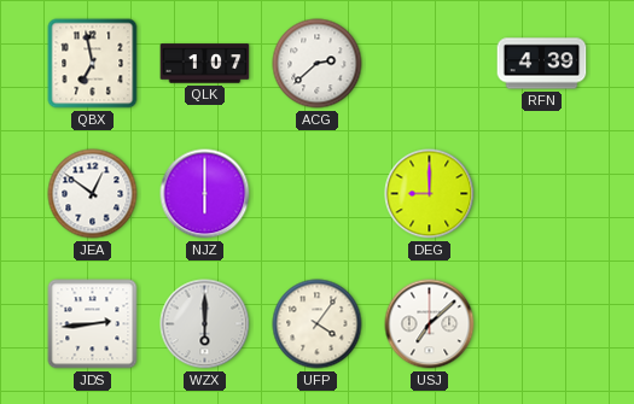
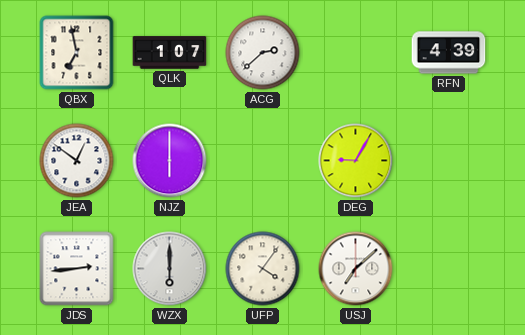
DEG: 9:00 -> 9:05
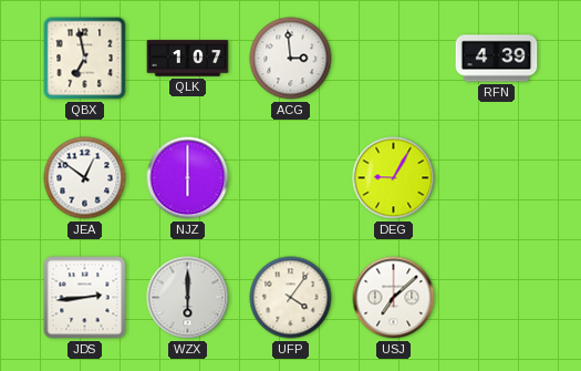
ACG: 2:38 -> 2:59
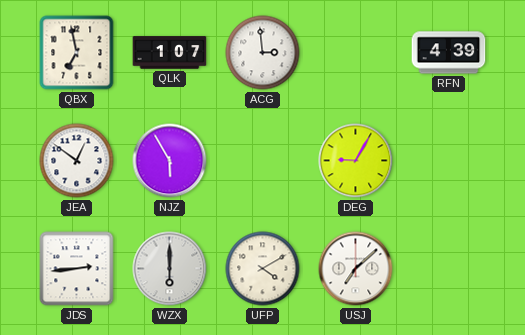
NJZ: 6:00 -> 5:55
UFP: 4:06 -> 4:10
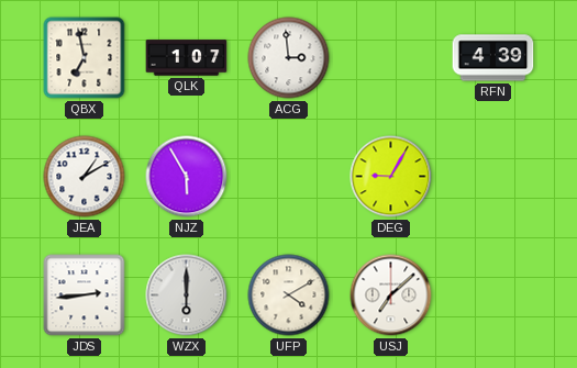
JEA: 12:51 -> 1:10
